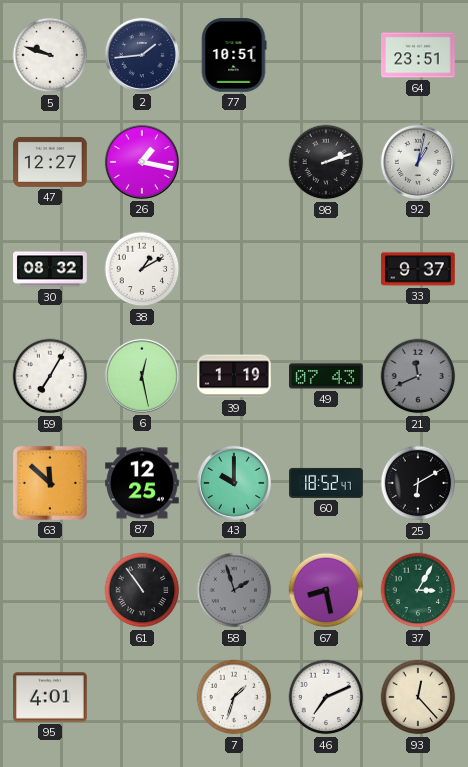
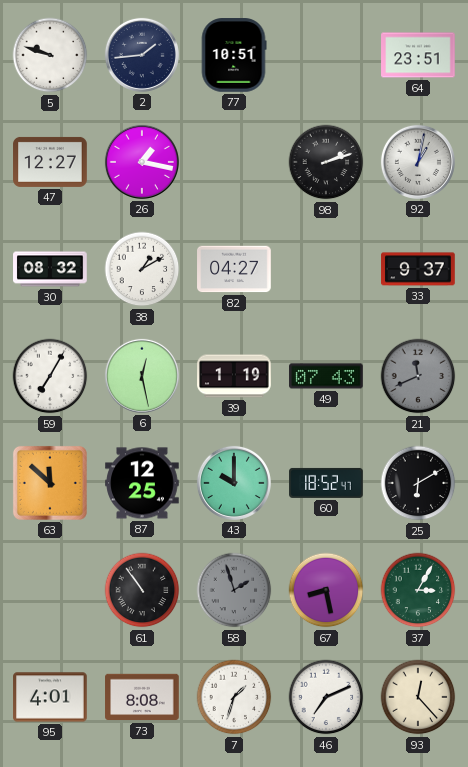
82: none -> 04:27
73: none -> 8:08
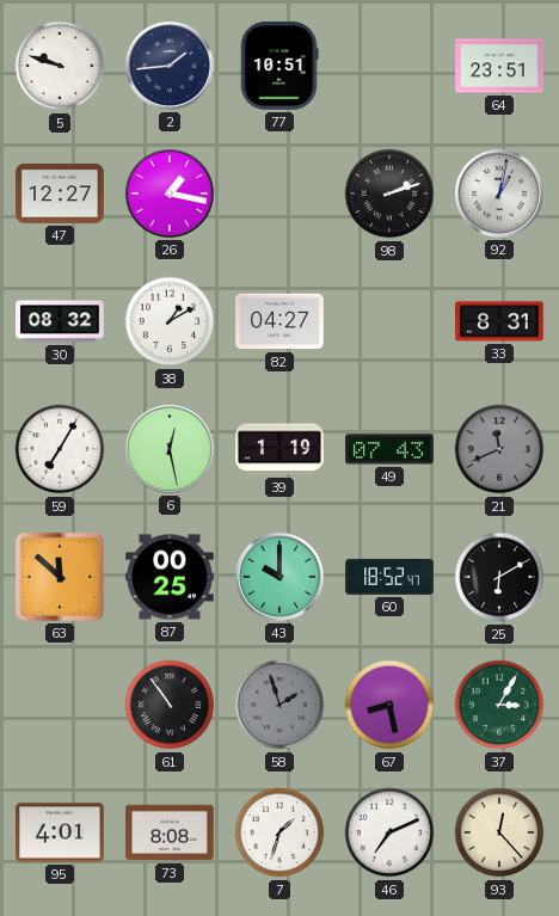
33: 9:37 -> 8:31
87: 12:25 -> 00:25
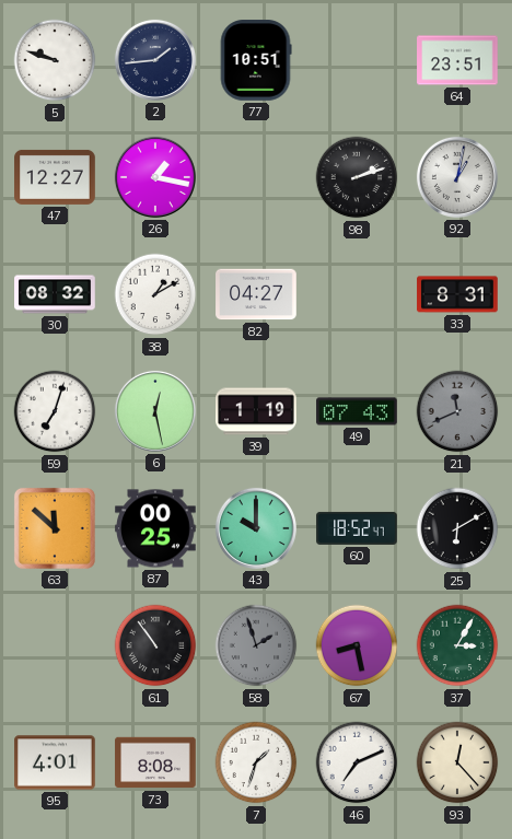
59: 7:05 -> 7:03
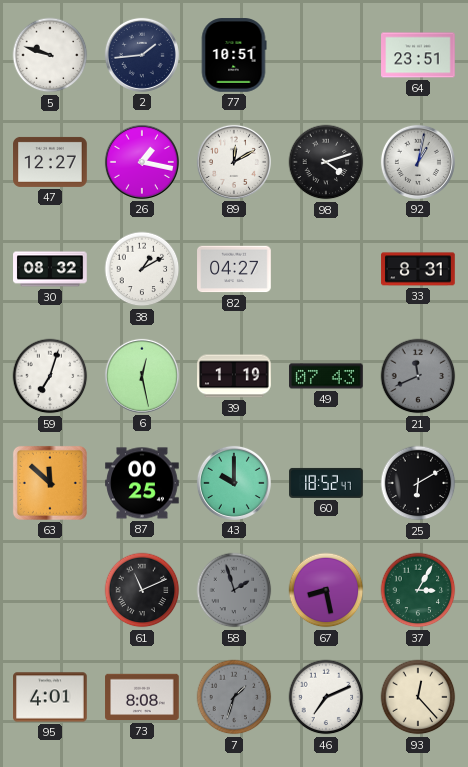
89: none -> 12:10
98: 2:12 -> 4:12
61: 10:54 -> 11:11
7 dial: white -> grey
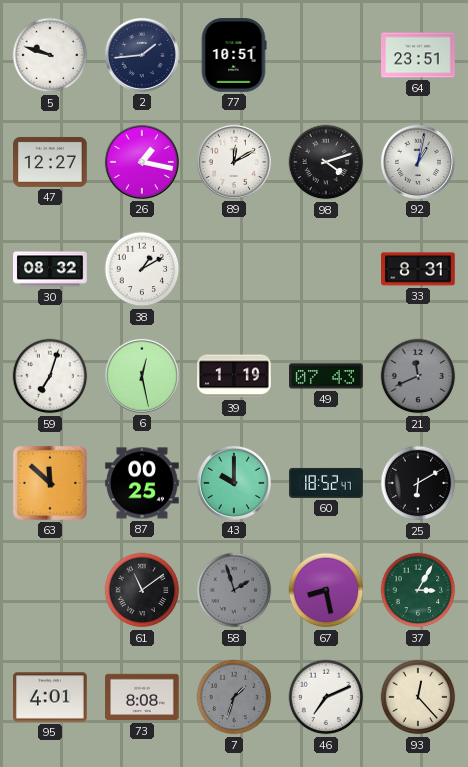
82: 04:27 -> none
61: 11:11 -> 11:09
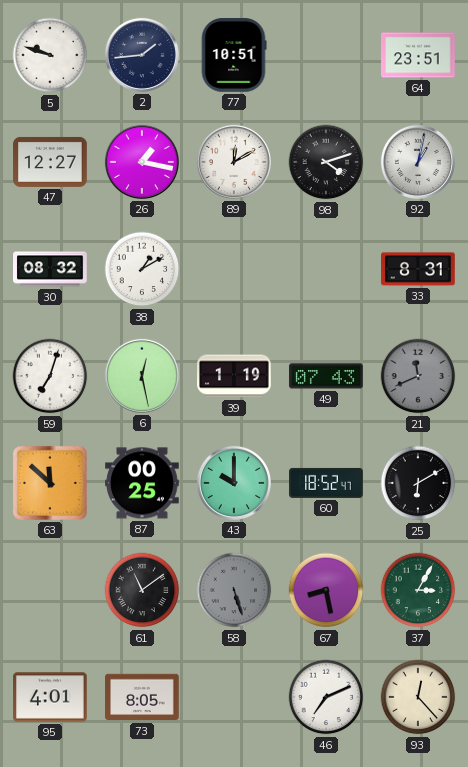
58: 1:57 -> 5:27
73: 8:08 -> 8:05
7: 1:33 -> none
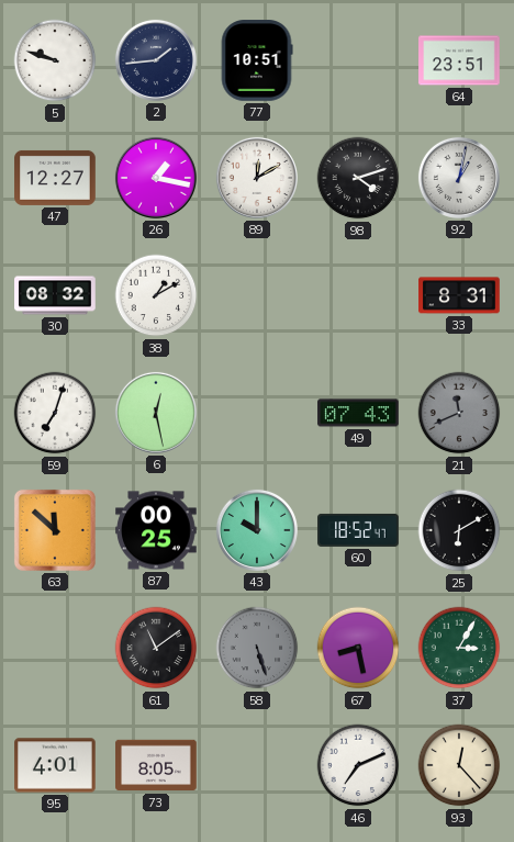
39: 1:19 -> none
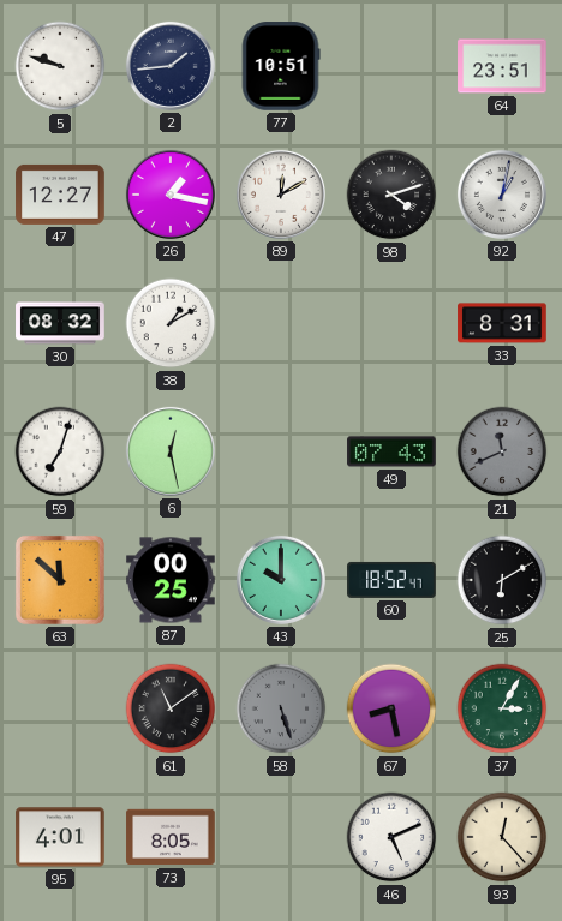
46: 7:11 -> 5:11
